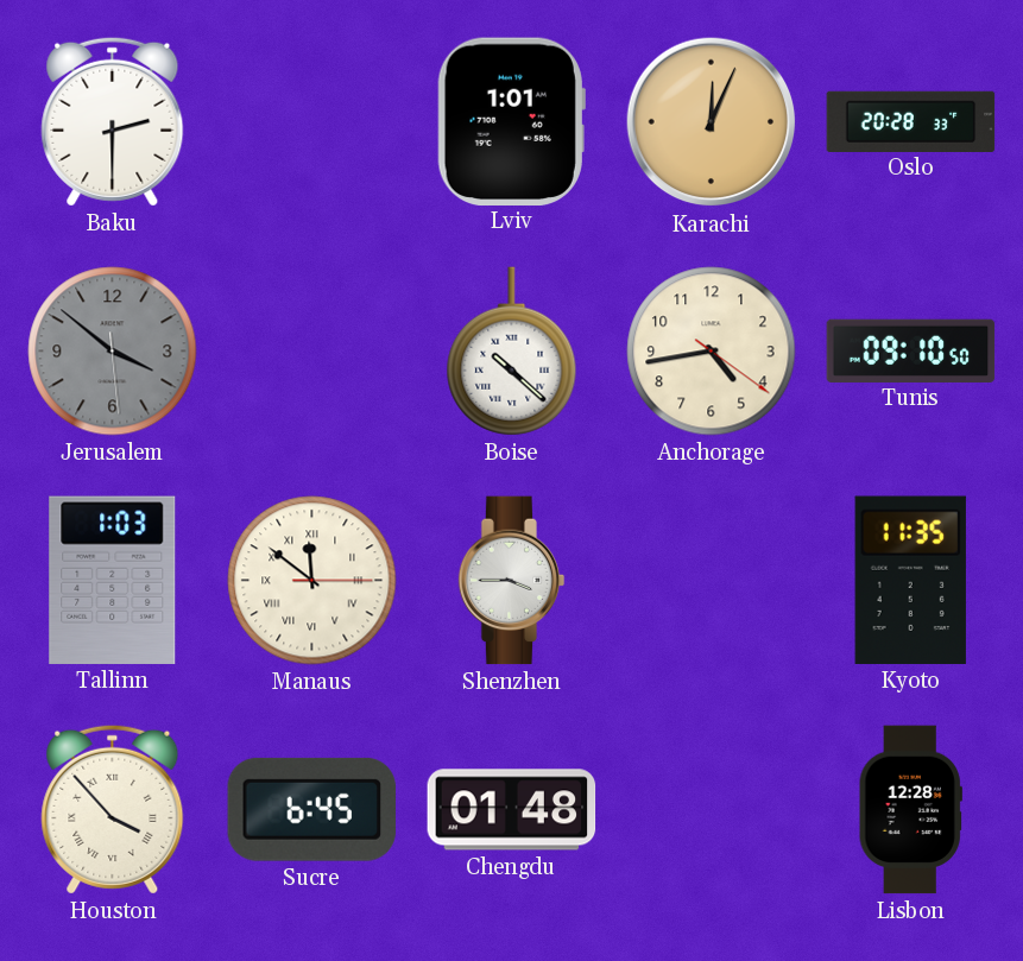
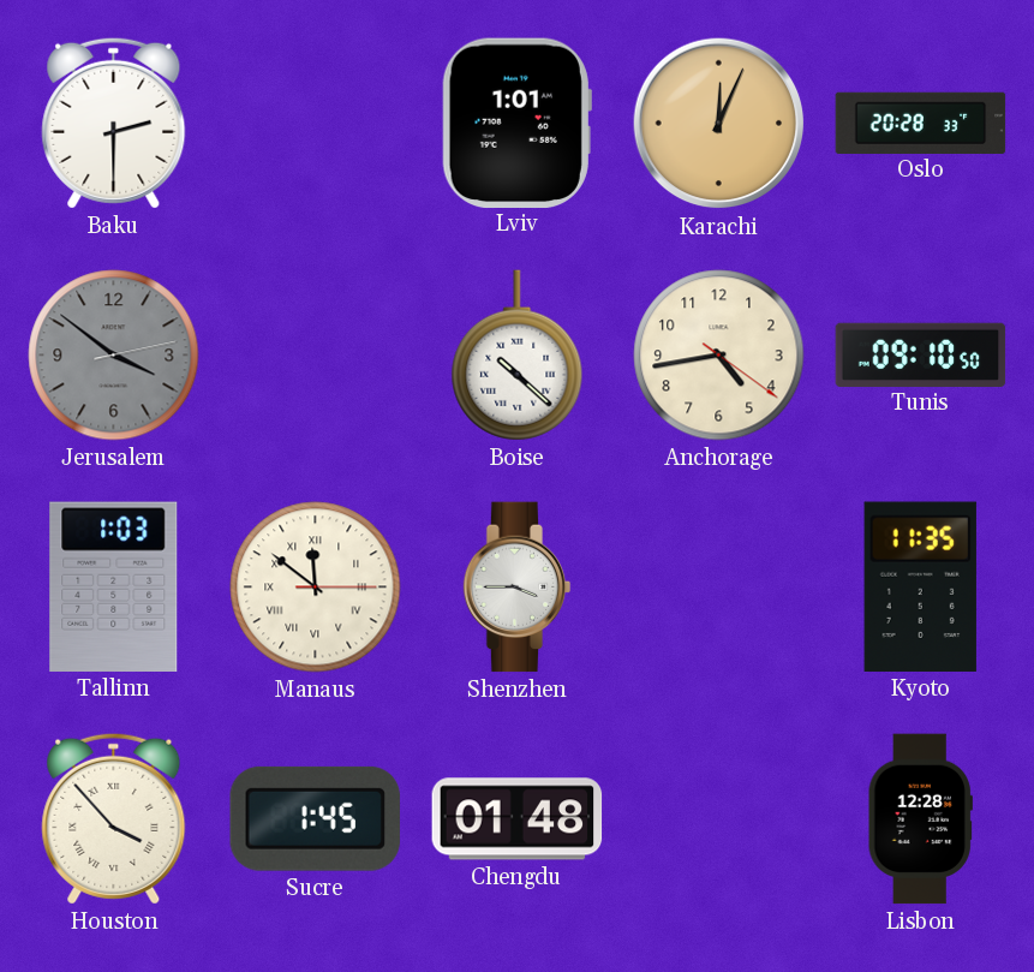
Jerusalem: 3:51:29 -> 3:51:13
Sucre: 6:45 -> 1:45
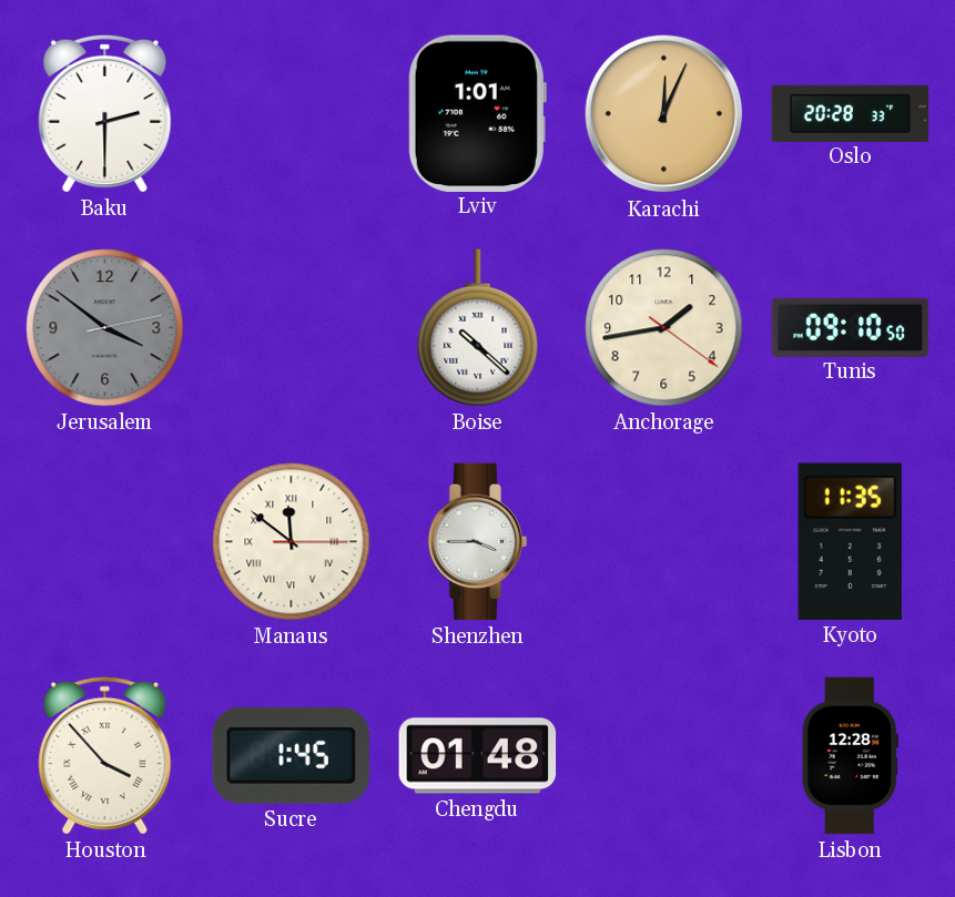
Anchorage: 4:43 -> 1:43
Tallinn: 1:03 -> none
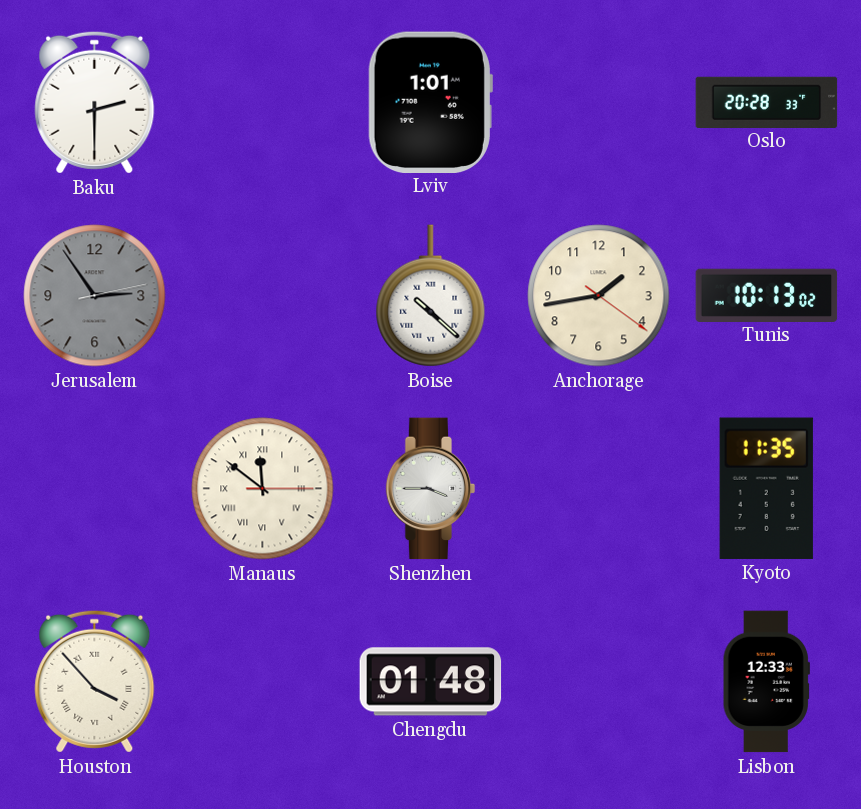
Karachi: 12:04 -> none
Jerusalem: 3:51 -> 2:54
Tunis: 09:10 -> 10:13
Sucre: 1:45 -> none
Lisbon: 12:28 -> 12:33
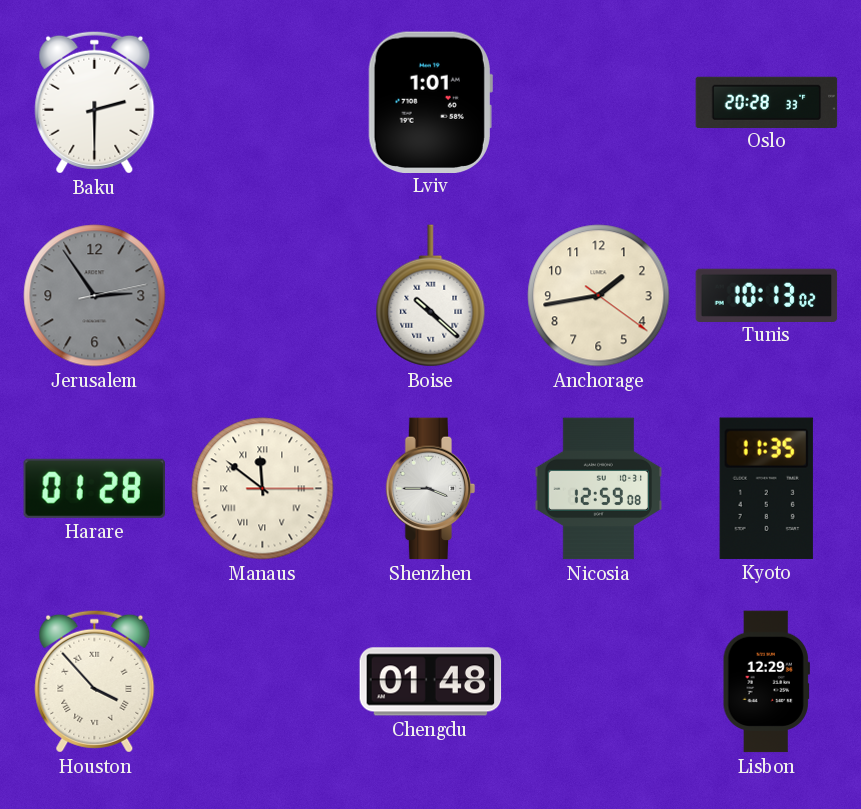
Harare: none -> 01:28
Nicosia: none -> 12:59
Lisbon: 12:33 -> 12:29
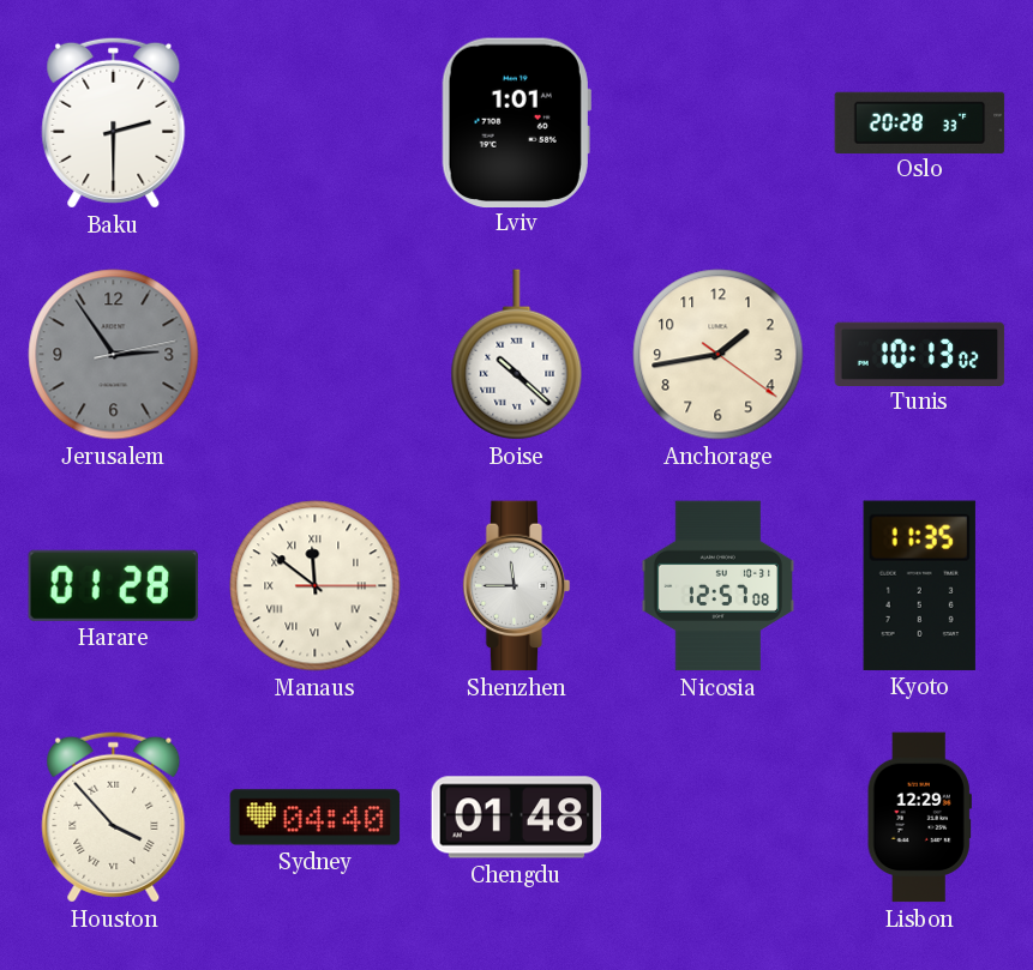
Shenzhen: 3:45 -> 11:45
Nicosia: 12:59 -> 12:57
Sydney: none -> 04:40
